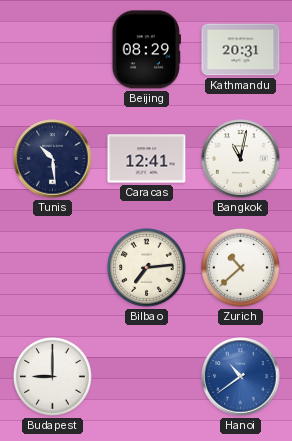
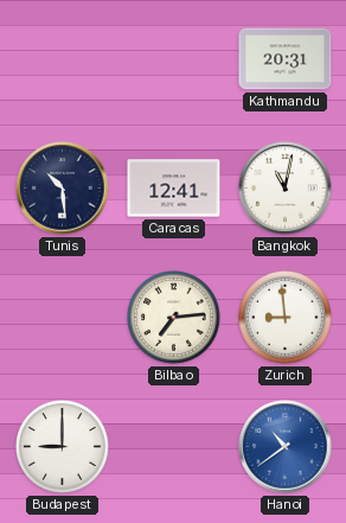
Beijing: 08:29 -> none
Zurich: 10:38 -> 8:59
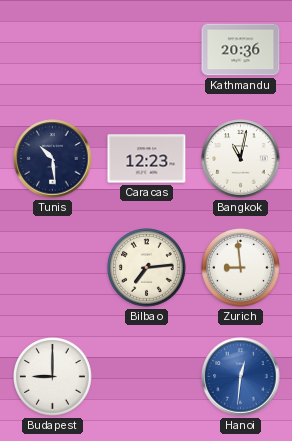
Kathmandu: 20:31 -> 20:36
Caracas: 12:41 -> 12:23
Hanoi: 10:39 -> 12:31
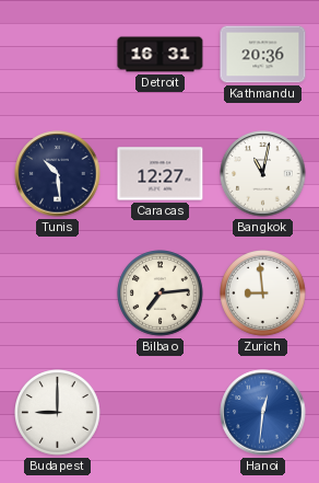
Detroit: none -> 16:31
Caracas: 12:23 -> 12:27
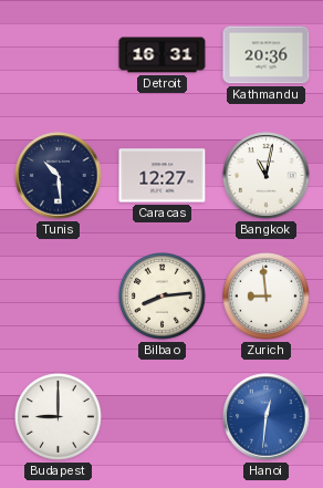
Bilbao: 7:14 -> 8:14
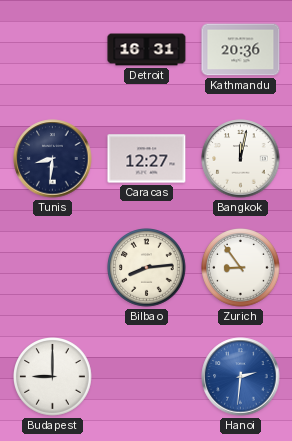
Tunis: 10:29 -> 8:31
Bangkok: 11:02 -> 12:02
Zurich: 8:59 -> 8:54
Hanoi: 12:31 -> 2:31
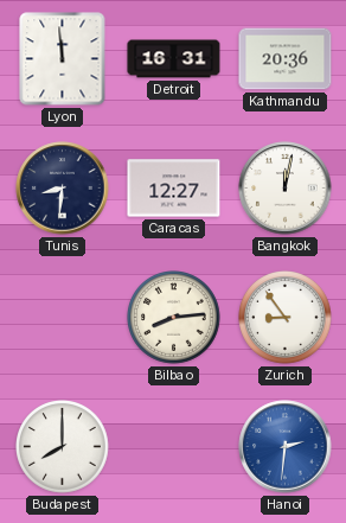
Lyon: none -> 11:59
Budapest: 9:00 -> 8:00
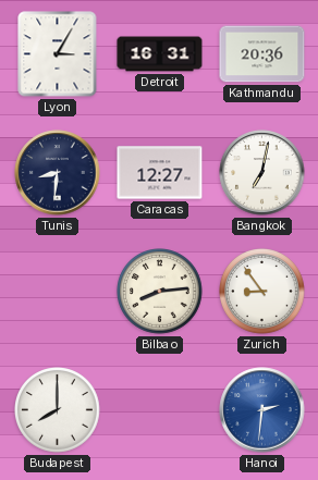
Lyon: 11:59 -> 3:05
Bangkok: 12:02 -> 7:02
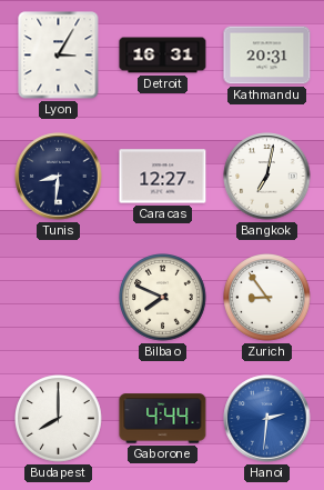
Kathmandu: 20:36 -> 20:31
Bilbao: 8:14 -> 7:49
Gaborone: none -> 4:44
